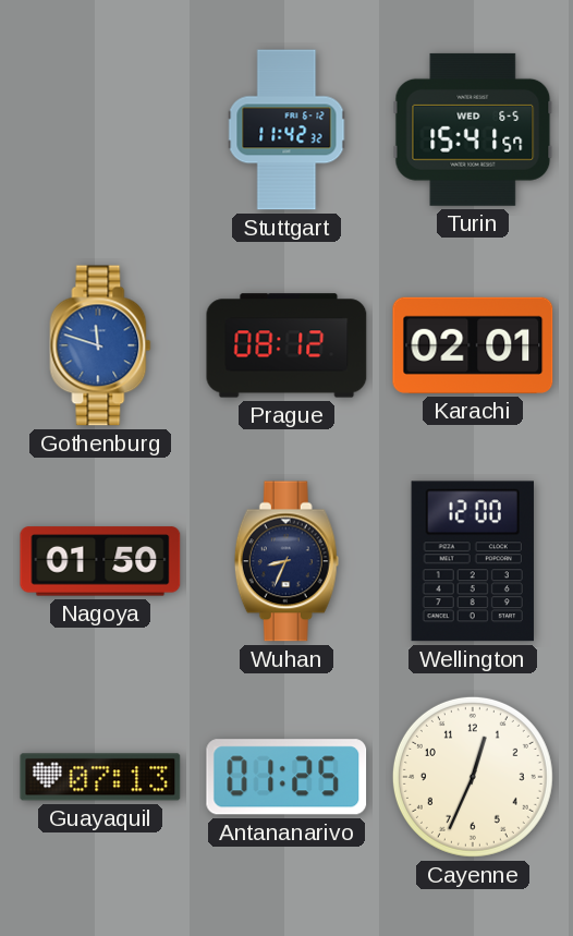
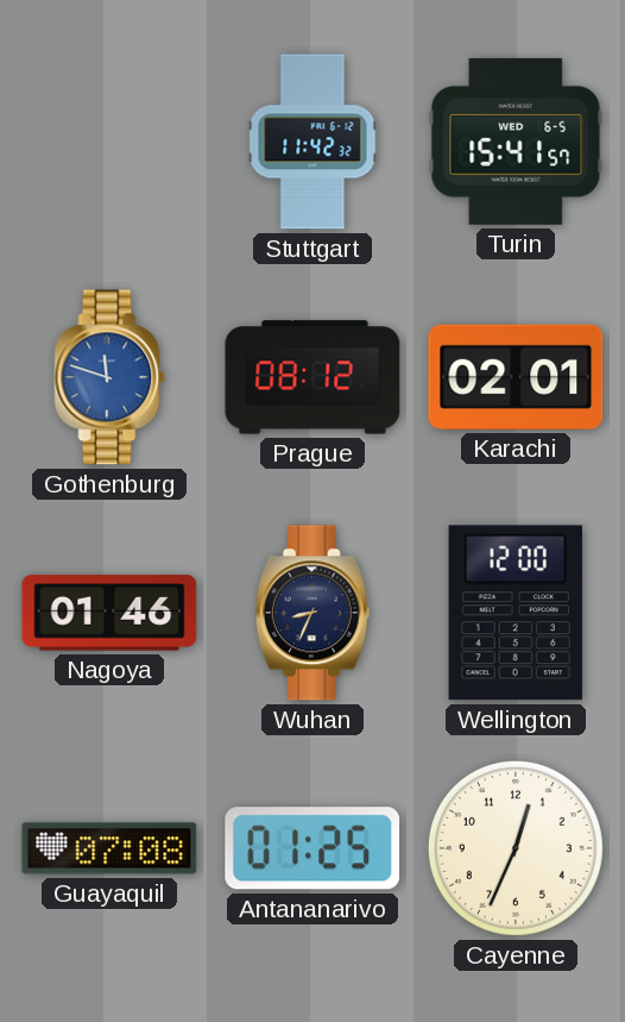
Nagoya: 01:50 -> 01:46
Guayaquil: 07:13 -> 07:08
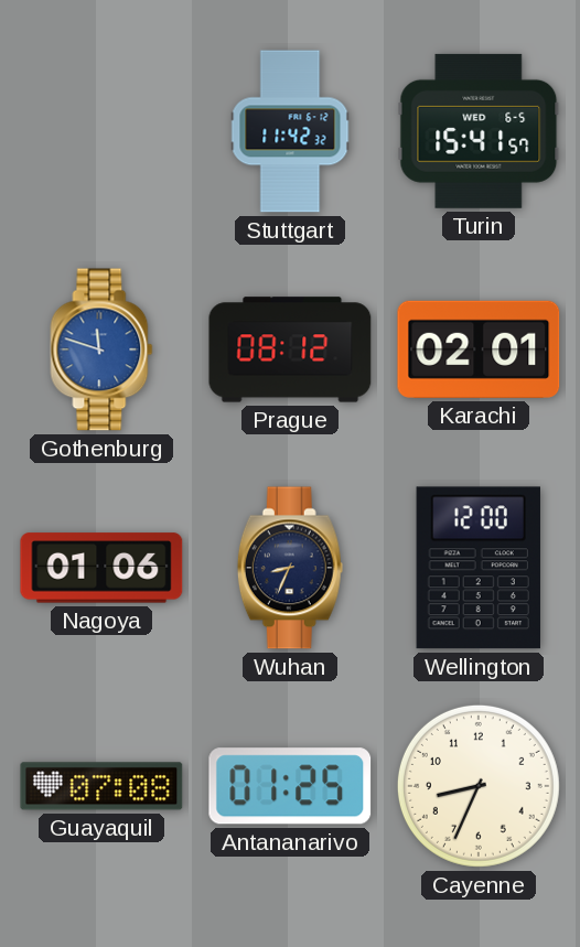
Nagoya: 01:46 -> 01:06
Cayenne: 12:34 -> 8:34
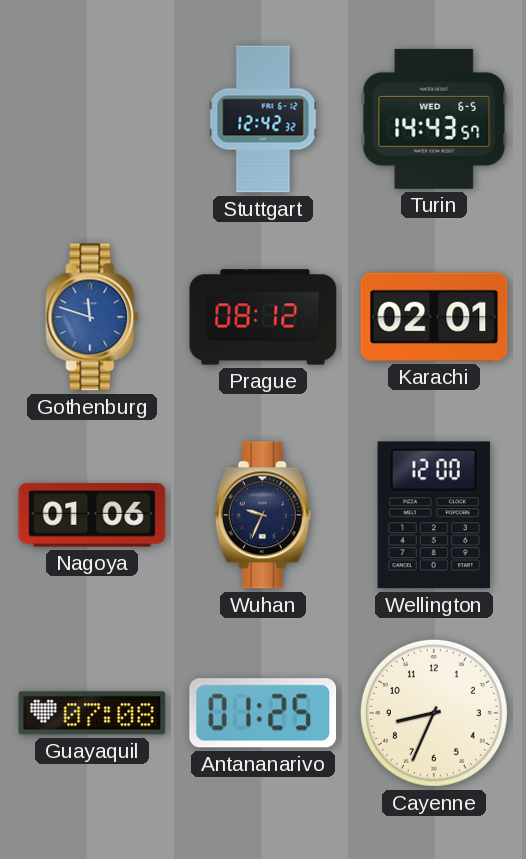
Stuttgart: 11:42 -> 12:42
Turin: 15:41 -> 14:43
Wuhan: 8:34 -> 9:34
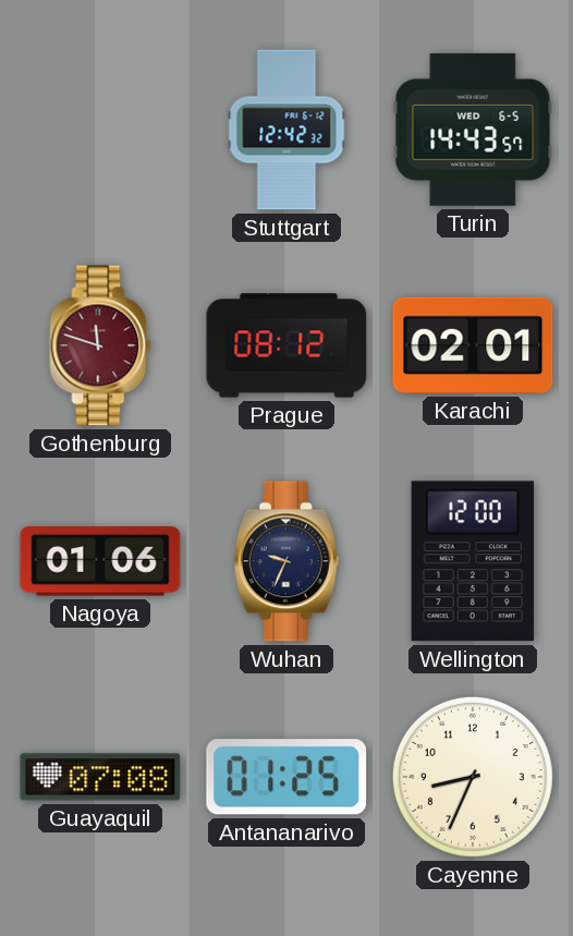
Gothenburg dial: blue -> burgundy
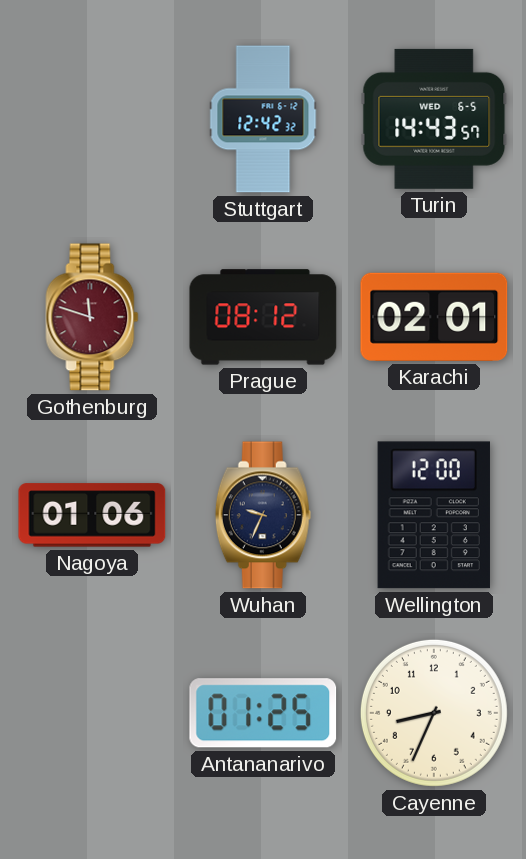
Guayaquil: 07:08 -> none
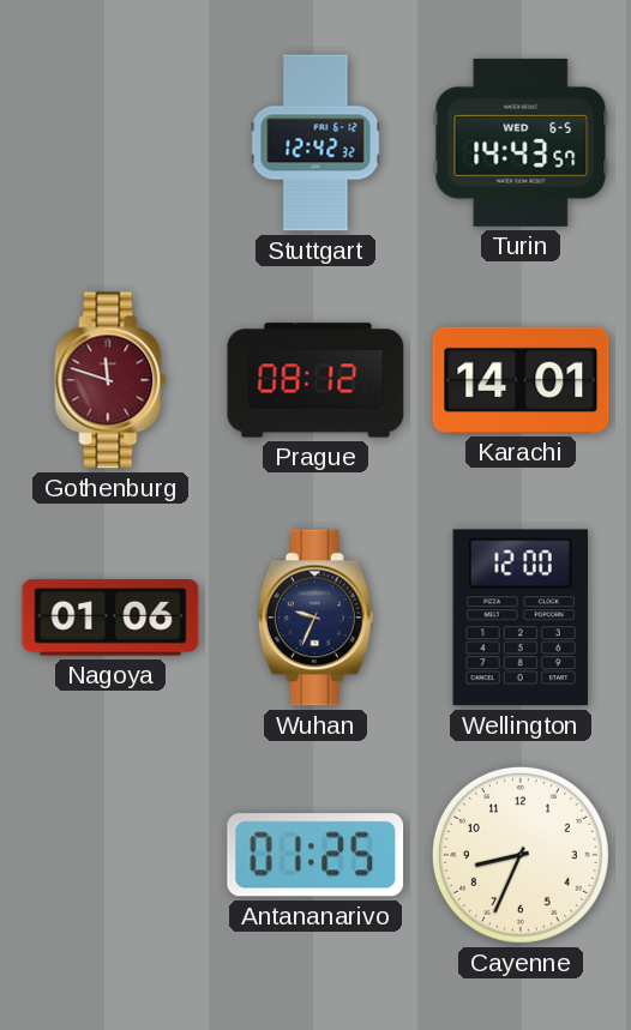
Karachi: 02:01 -> 14:01
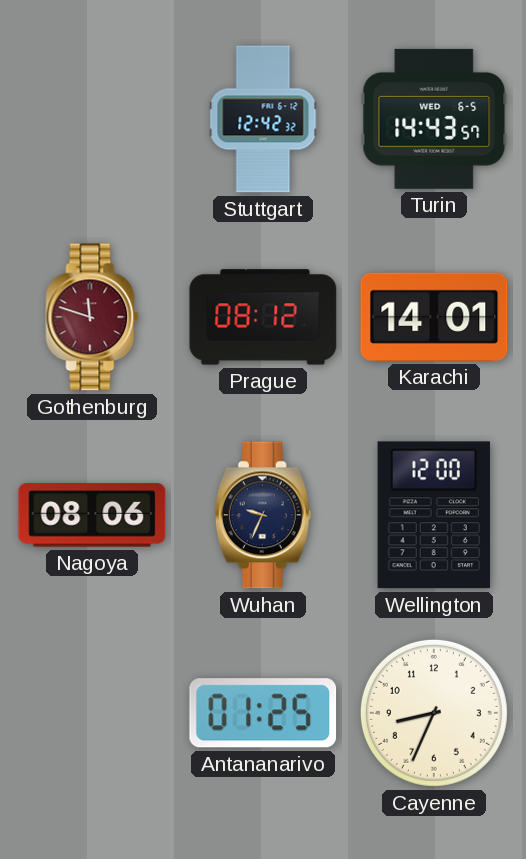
Nagoya: 01:06 -> 08:06
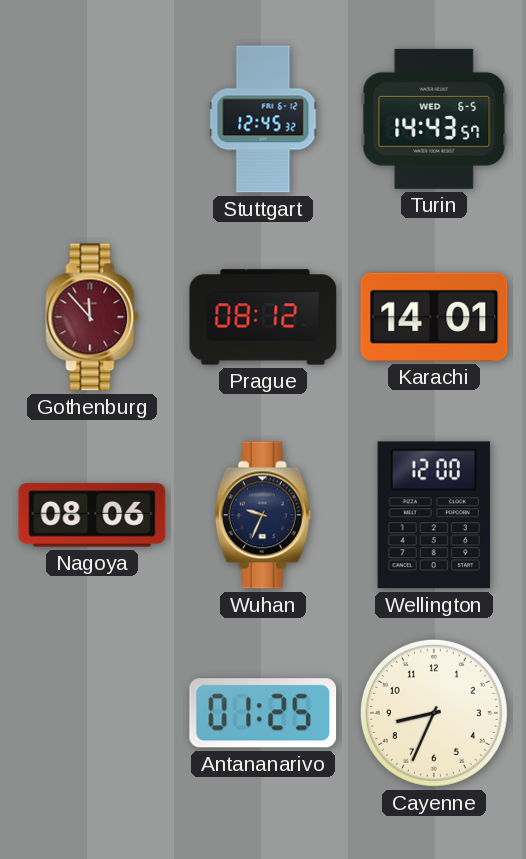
Stuttgart: 12:42 -> 12:45
Gothenburg: 11:48 -> 11:53
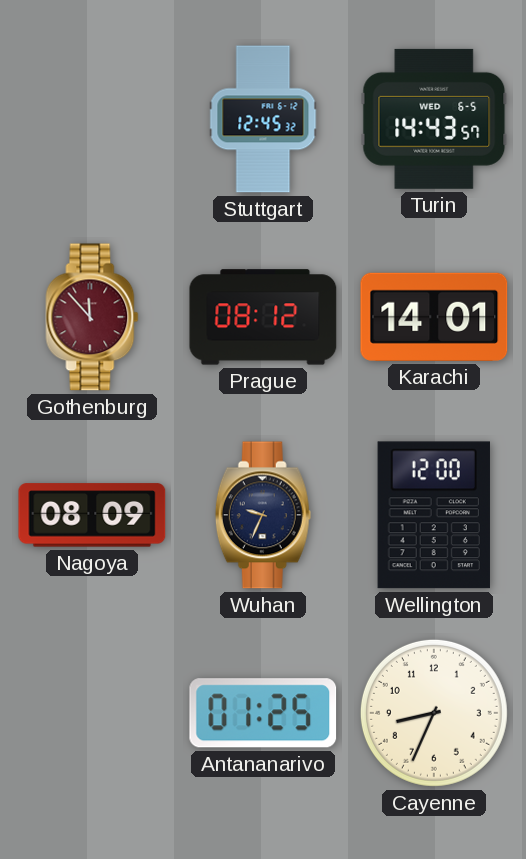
Nagoya: 08:06 -> 08:09
